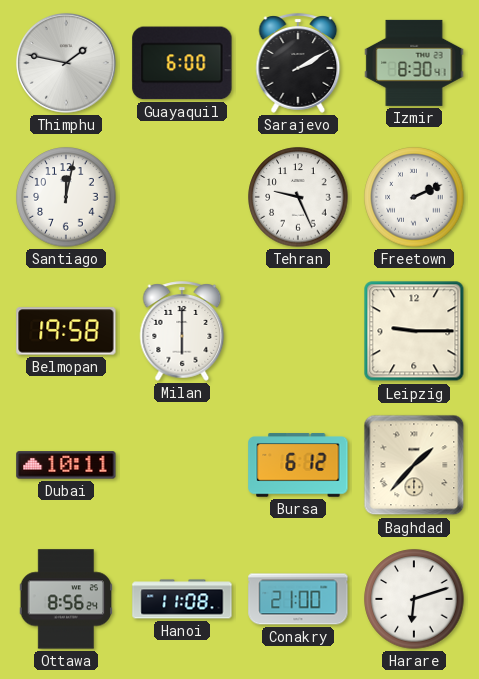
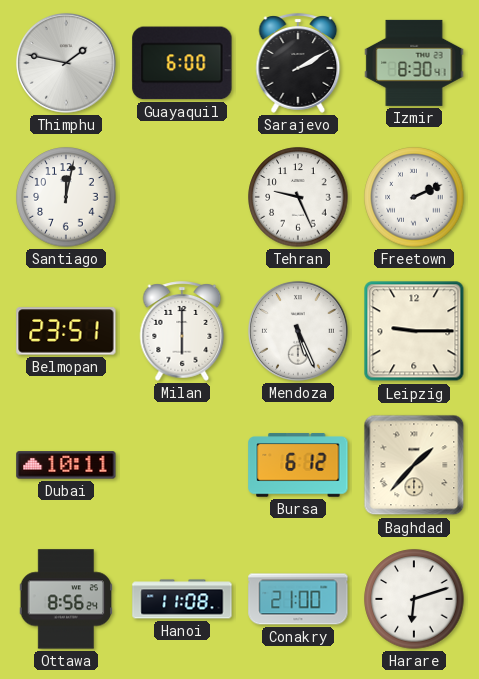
Belmopan: 19:58 -> 23:51
Mendoza: none -> 5:26
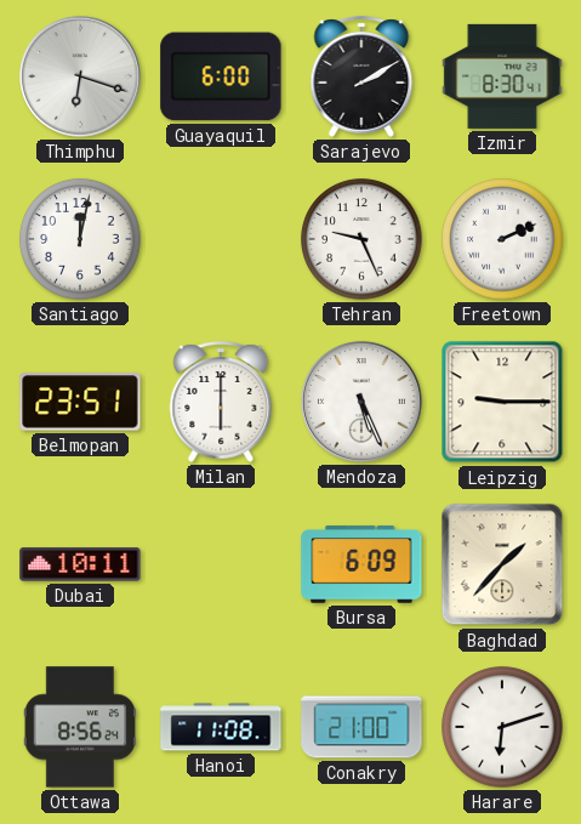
Thimphu: 1:47 -> 6:18
Bursa: 6:12 -> 6:09
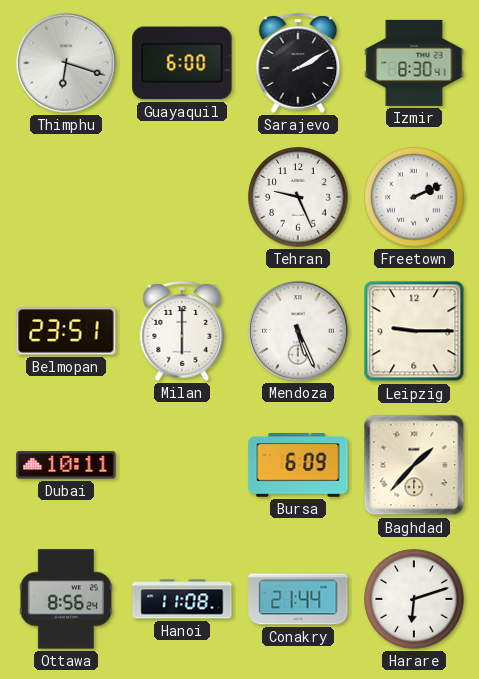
Santiago: 12:02 -> none
Conakry: 21:00 -> 21:44
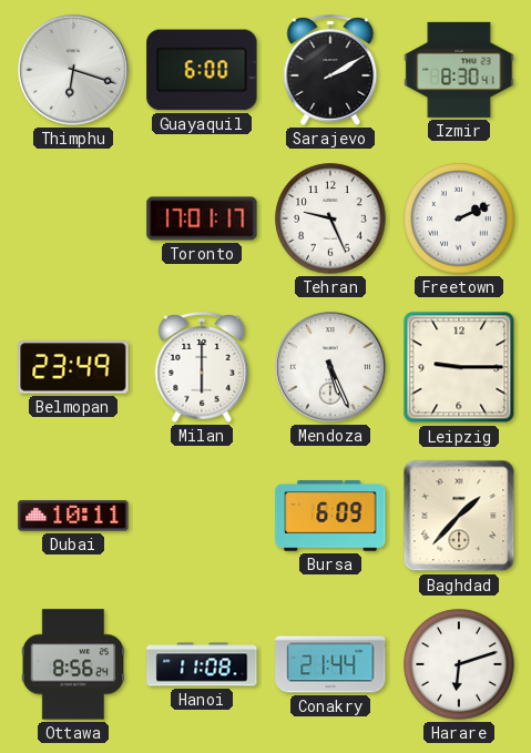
Toronto: none -> 17:01
Belmopan: 23:51 -> 23:49
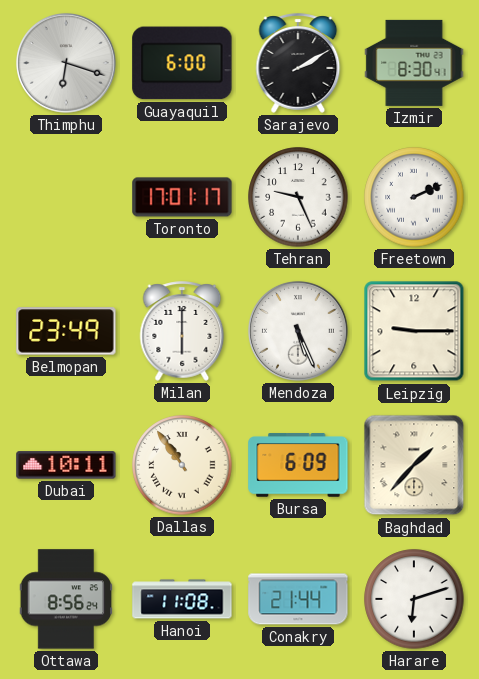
Dallas: none -> 10:54
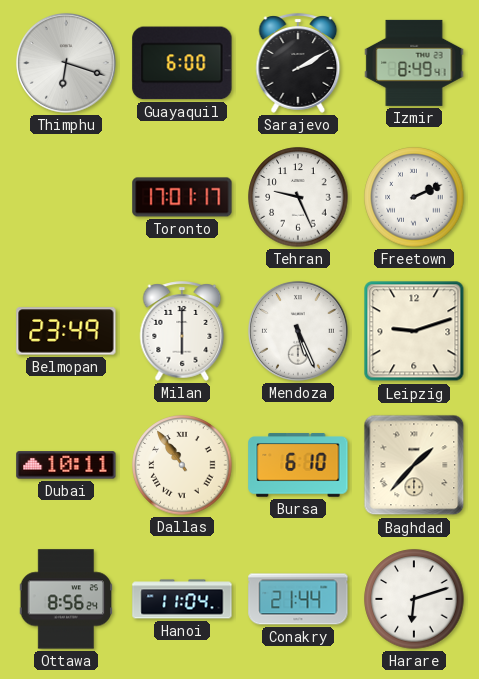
Izmir: 8:30 -> 8:49
Leipzig: 9:15 -> 9:12
Bursa: 6:09 -> 6:10
Hanoi: 11:08 -> 11:04
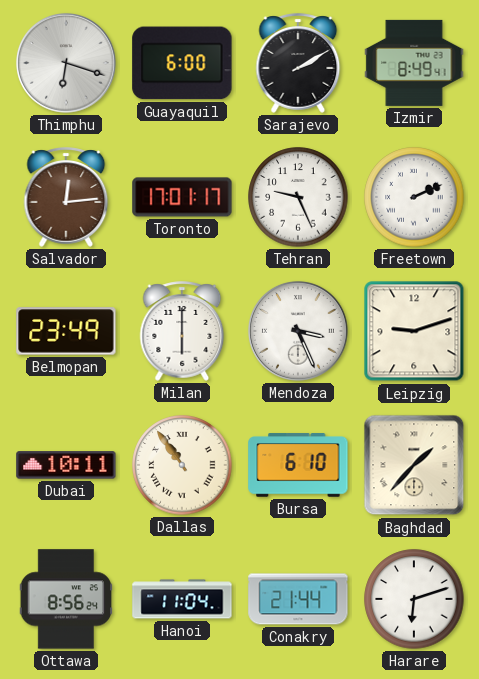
Salvador: none -> 12:14
Mendoza: 5:26 -> 3:26
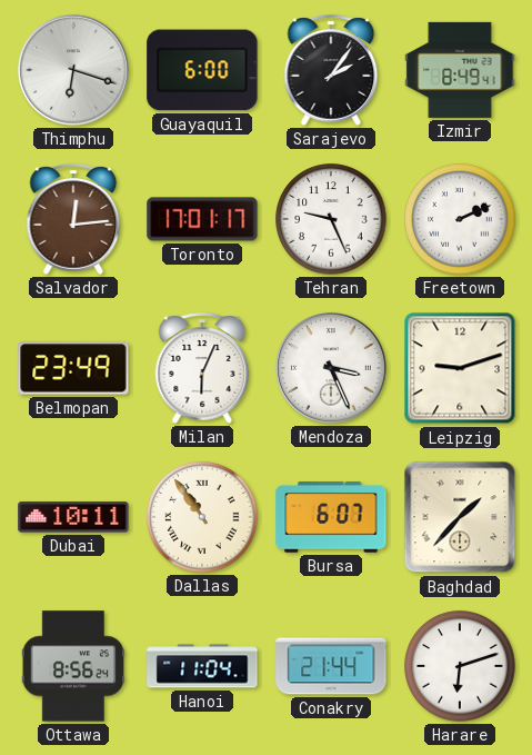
Sarajevo: 2:10 -> 2:06
Milan: 6:00 -> 6:04
Bursa: 6:10 -> 6:07
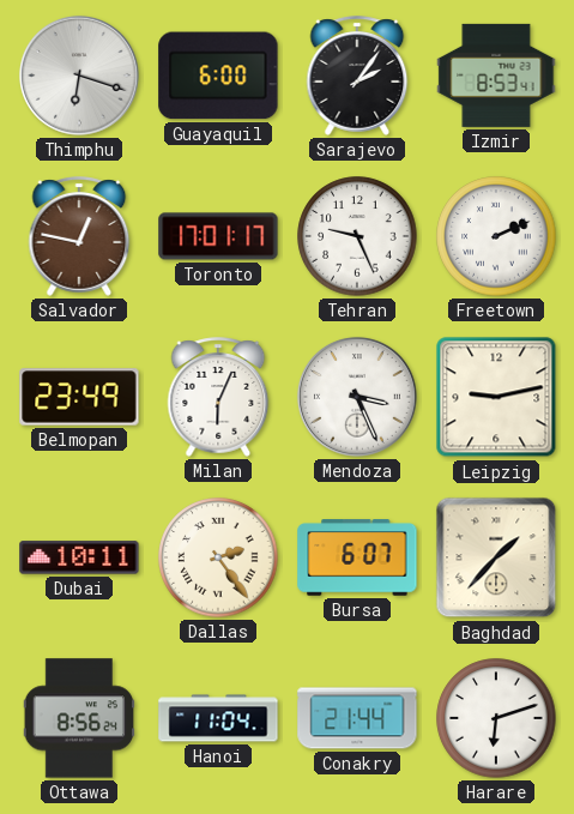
Izmir: 8:49 -> 8:53
Salvador: 12:14 -> 12:47
Leipzig: 9:12 -> 9:13
Dallas: 10:54 -> 2:24
